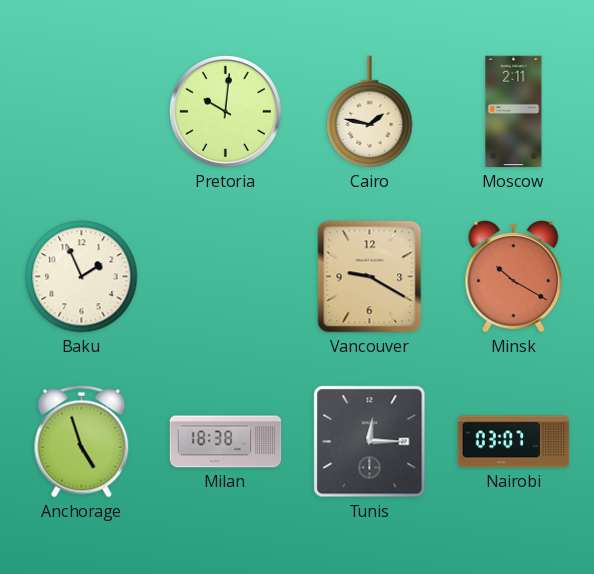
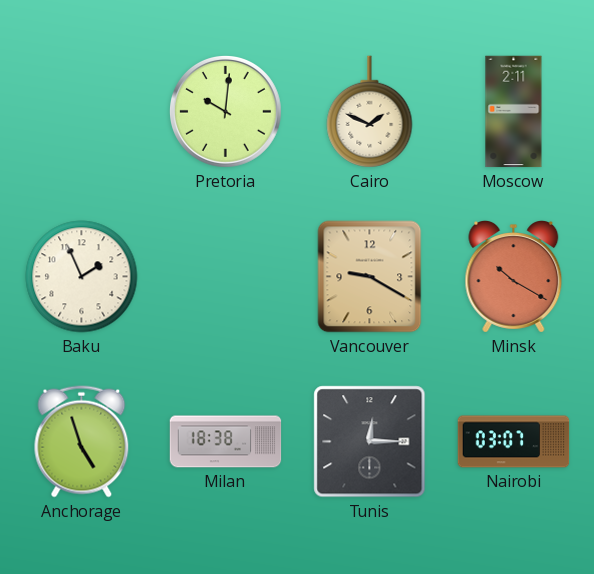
Cairo: 1:47 -> 1:49
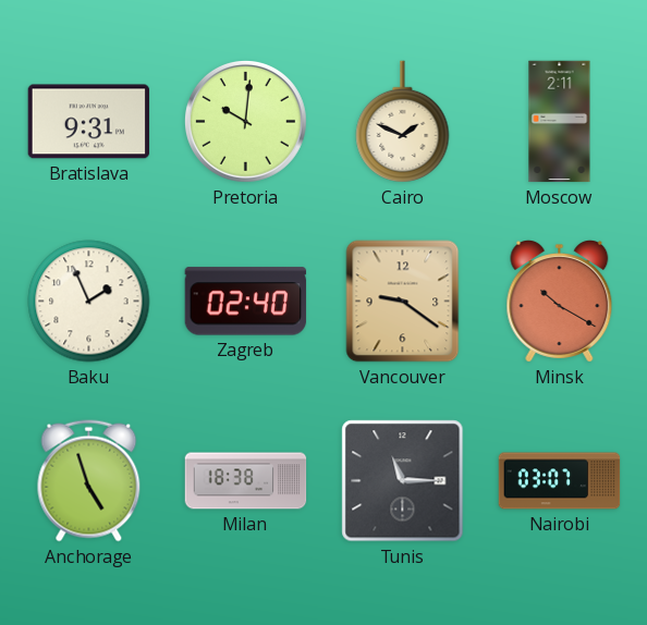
Bratislava: none -> 9:31
Zagreb: none -> 02:40
Vancouver: 9:20 -> 9:21
Tunis: 12:15 -> 11:15
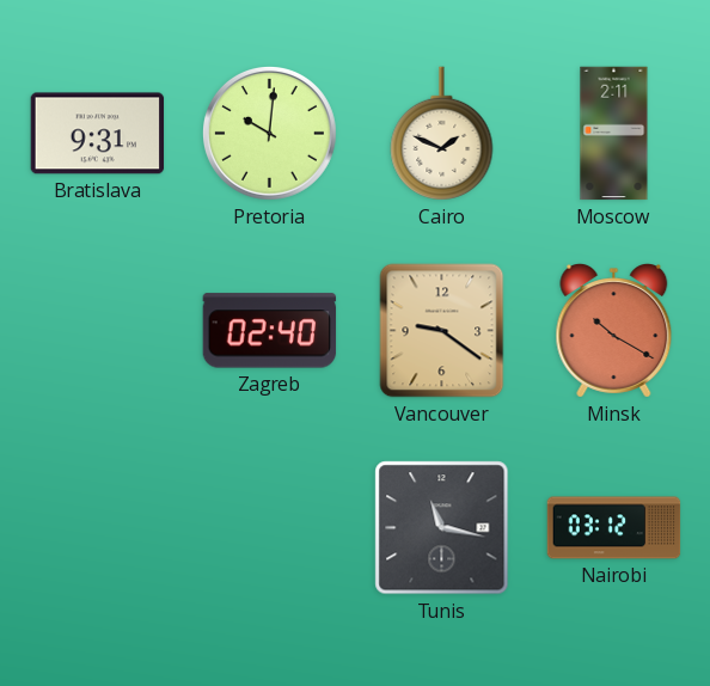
Baku: 1:56 -> none
Anchorage: 4:57 -> none
Milan: 18:38 -> none
Tunis: 11:15 -> 11:17
Nairobi: 03:07 -> 03:12
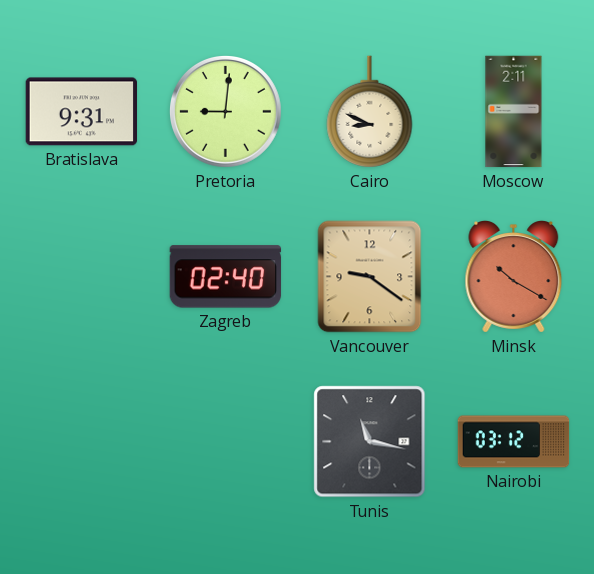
Pretoria: 10:01 -> 9:01
Cairo: 1:49 -> 8:49
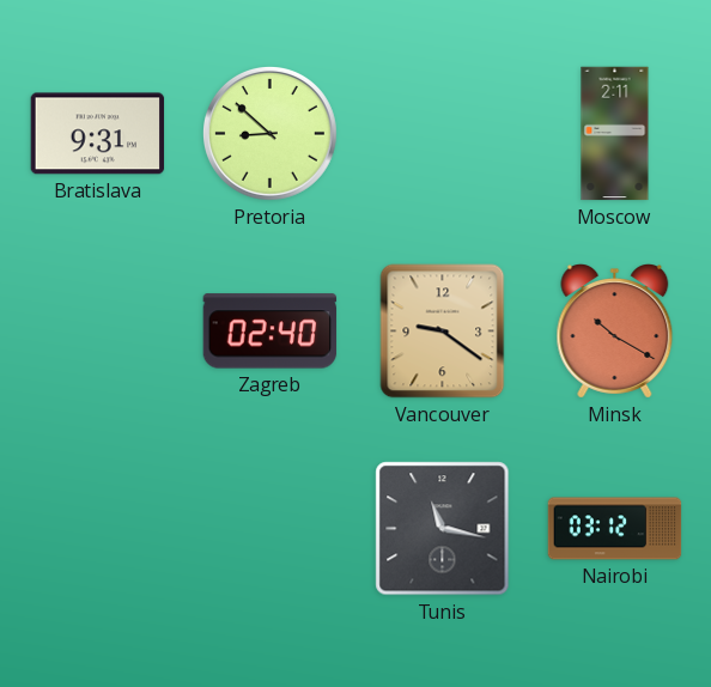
Pretoria: 9:01 -> 8:52
Cairo: 8:49 -> none
